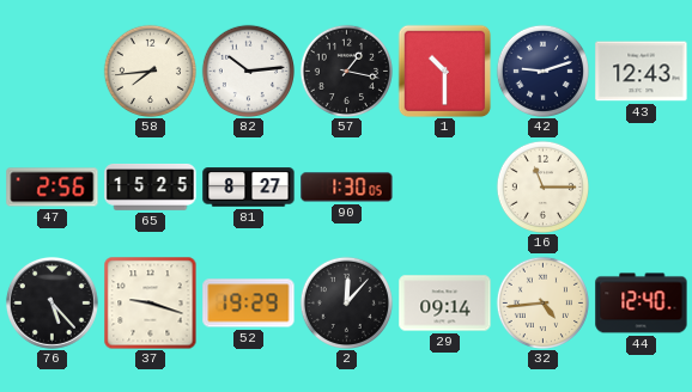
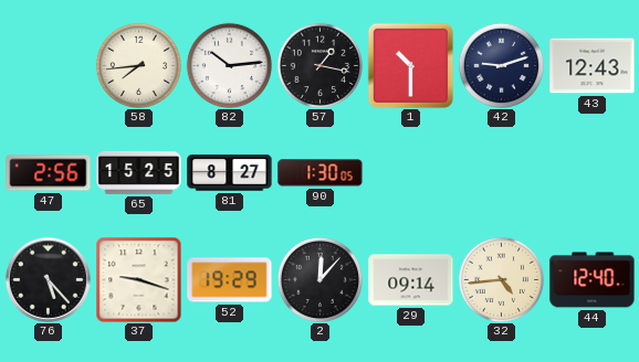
16: 11:15 -> none
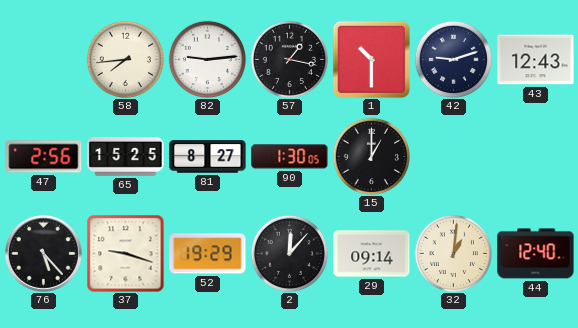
82: 10:14 -> 9:14
15: none -> 1:00
32: 4:44 -> 1:01
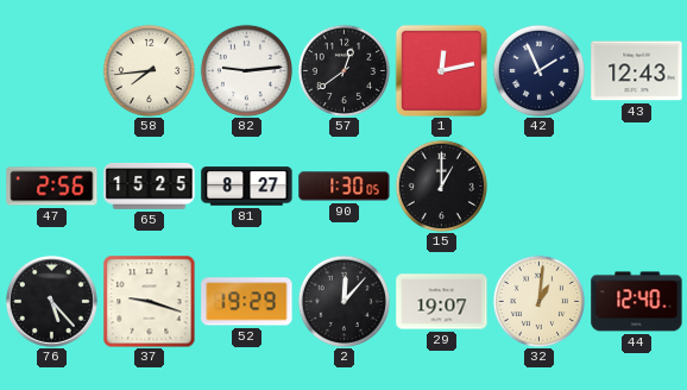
57: 1:17 -> 12:39
1: 10:30 -> 12:13
42: 9:12 -> 1:56
29: 09:14 -> 19:07
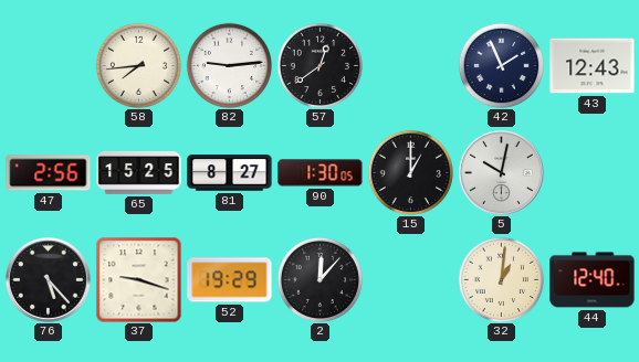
1: 12:13 -> none
5: none -> 10:02
29: 19:07 -> none
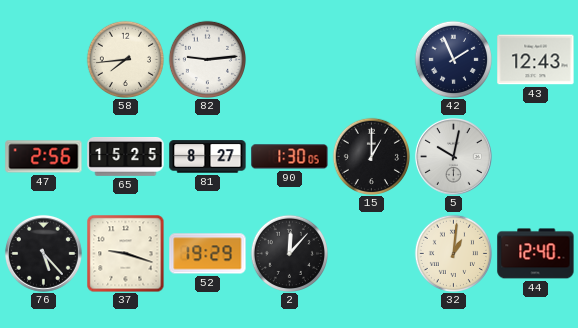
57: 12:39 -> none
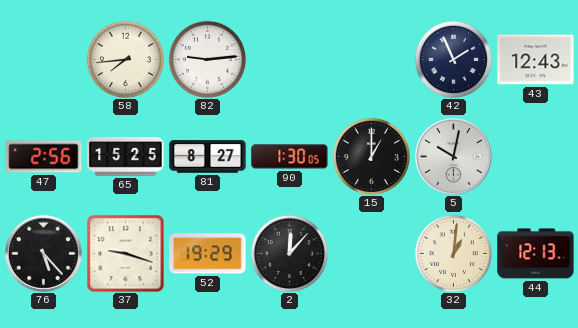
44: 12:40 -> 12:13
